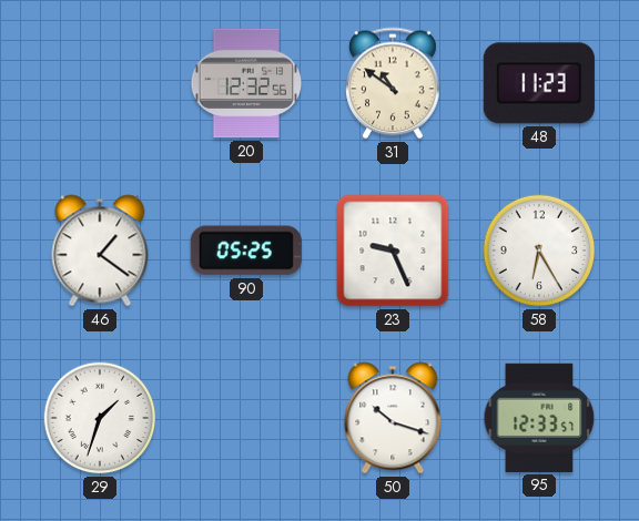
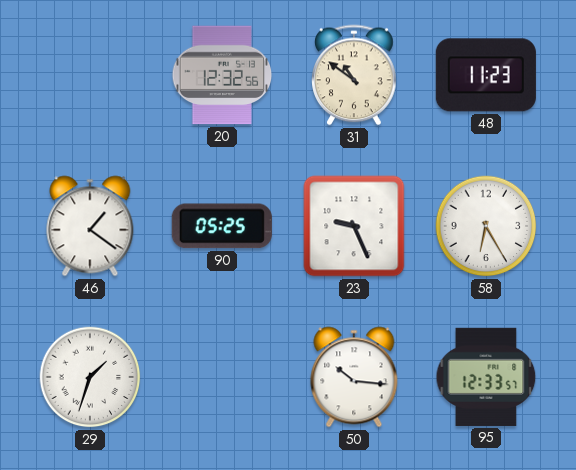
50: 10:18 -> 10:16
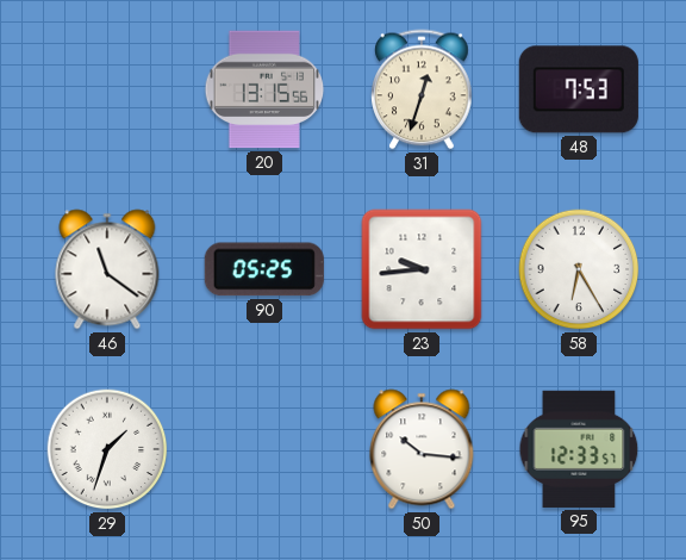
20: 12:32 -> 13:15
31: 10:51 -> 12:33
48: 11:23 -> 7:53
46: 1:21 -> 11:21
23: 9:26 -> 9:44
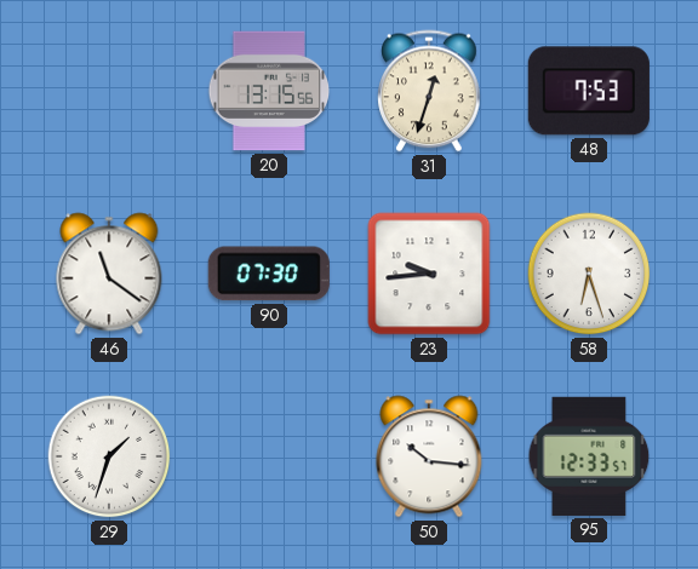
90: 05:25 -> 07:30
58: 6:25 -> 6:27
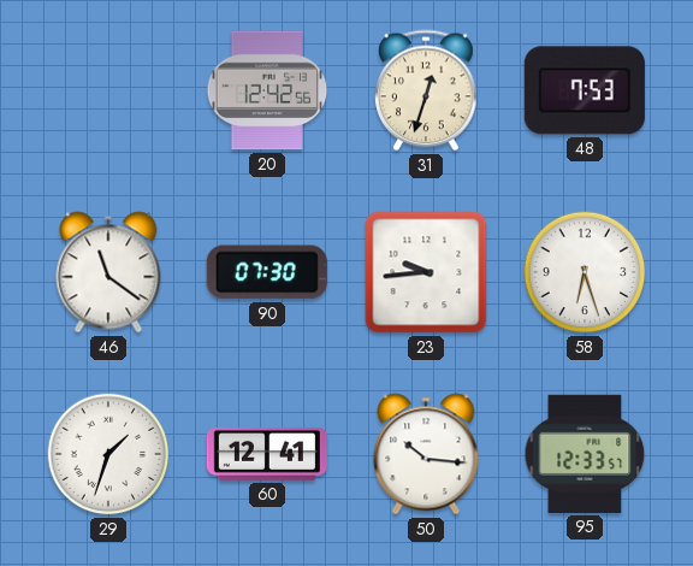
20: 13:15 -> 12:42
60: none -> 12:41
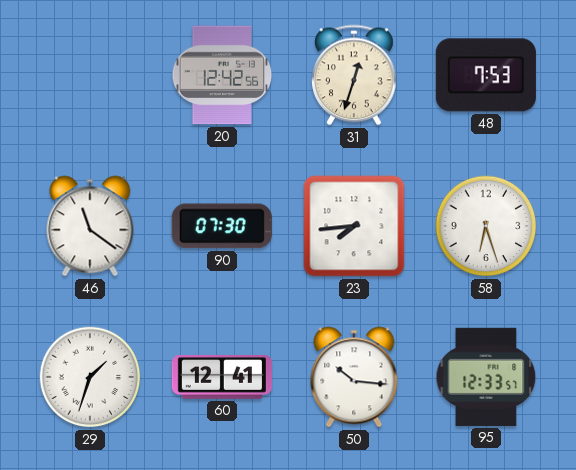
23: 9:44 -> 7:44
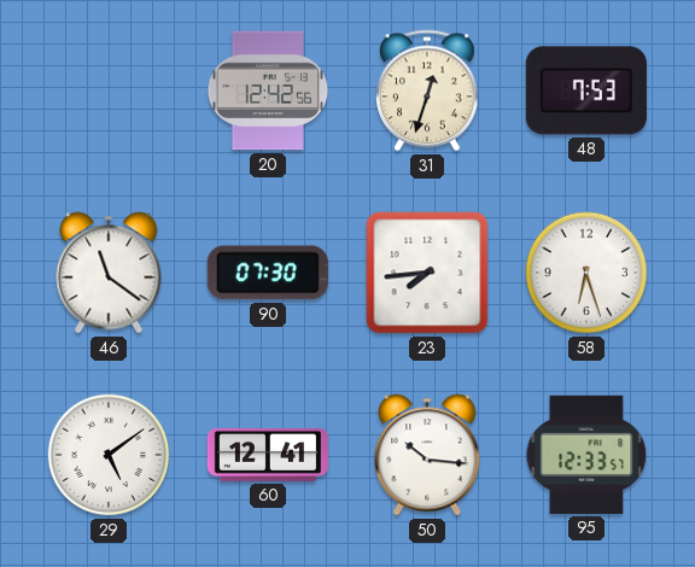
29: 1:33 -> 5:09
